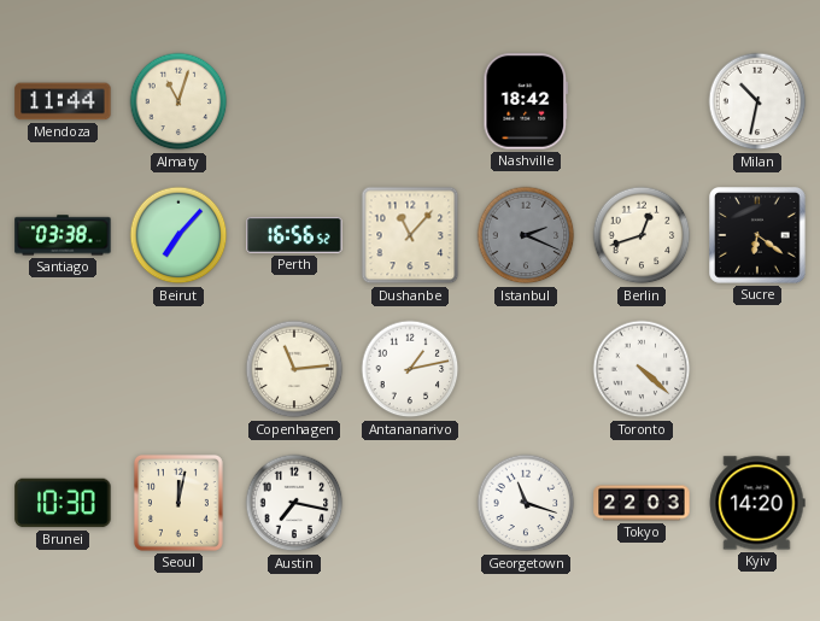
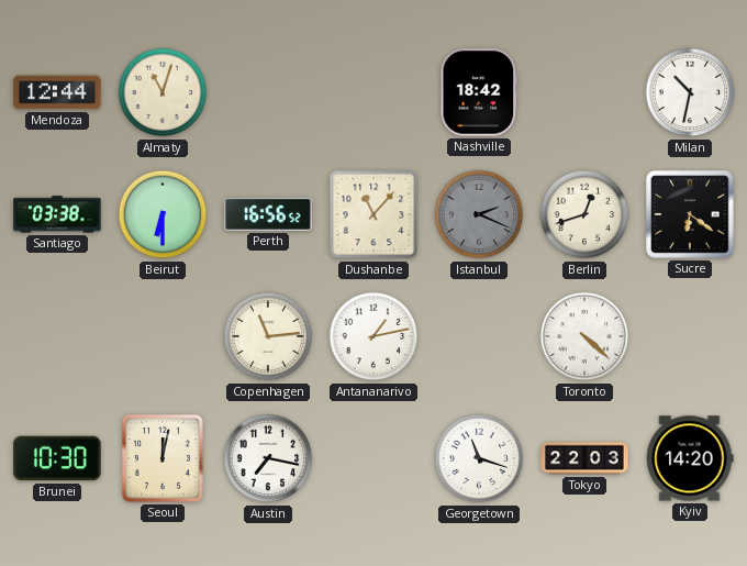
Mendoza: 11:44 -> 12:44
Beirut: 7:07 -> 6:30
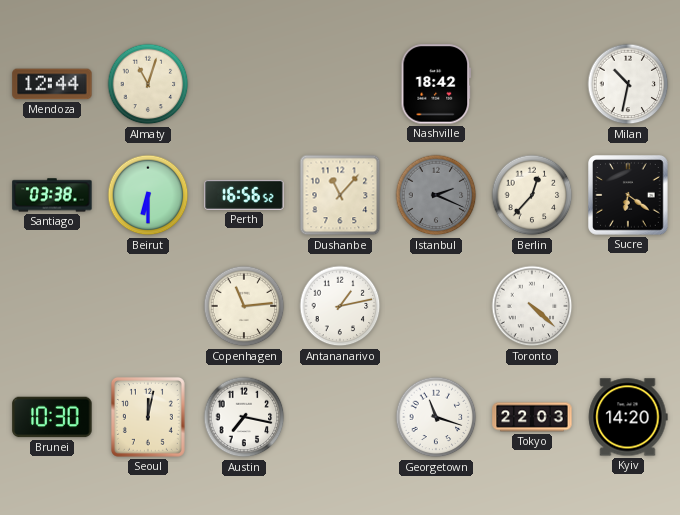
Berlin: 12:42 -> 12:37
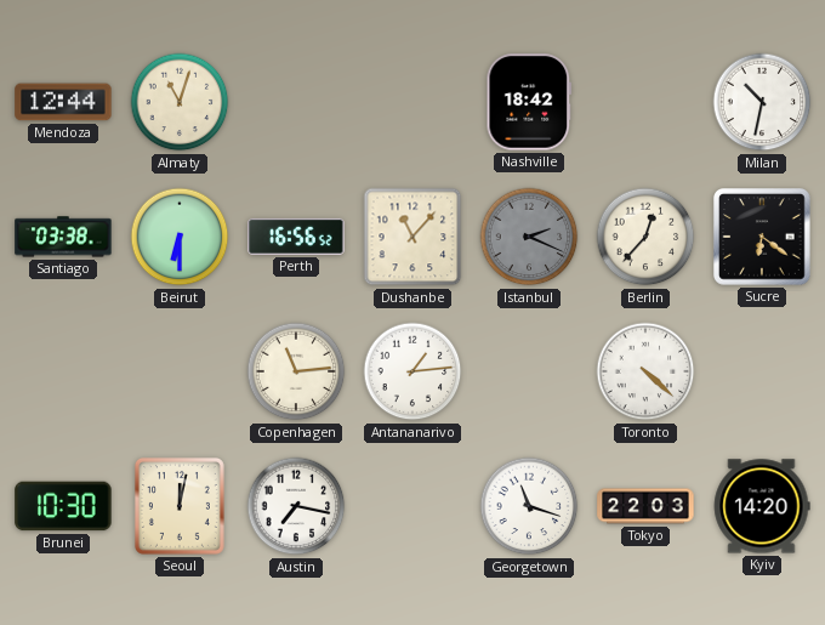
Antananarivo: 1:13 -> 1:14
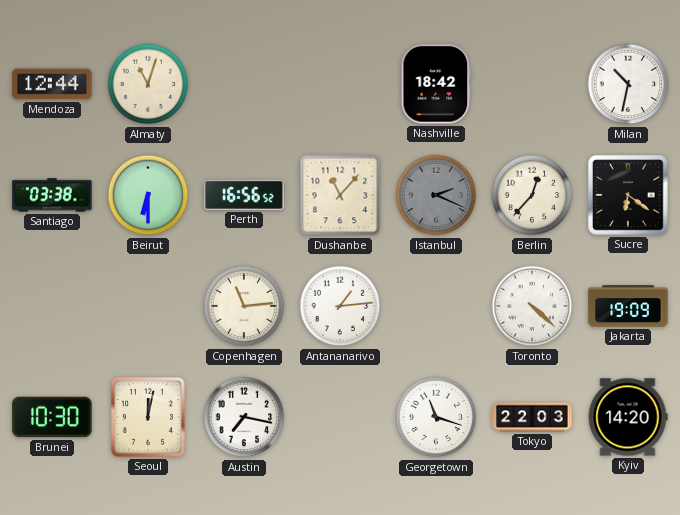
Jakarta: none -> 19:09
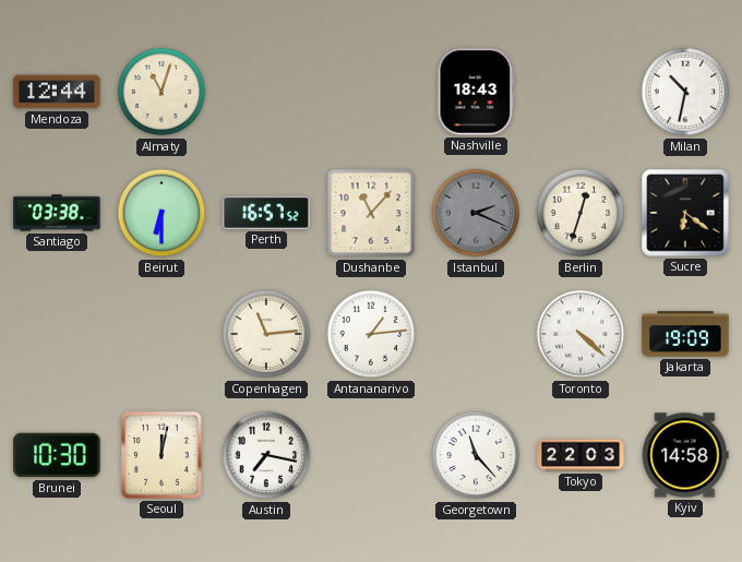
Nashville: 18:42 -> 18:43
Perth: 16:56 -> 16:57
Berlin: 12:37 -> 12:33
Georgetown: 11:18 -> 11:23
Kyiv: 14:20 -> 14:58
